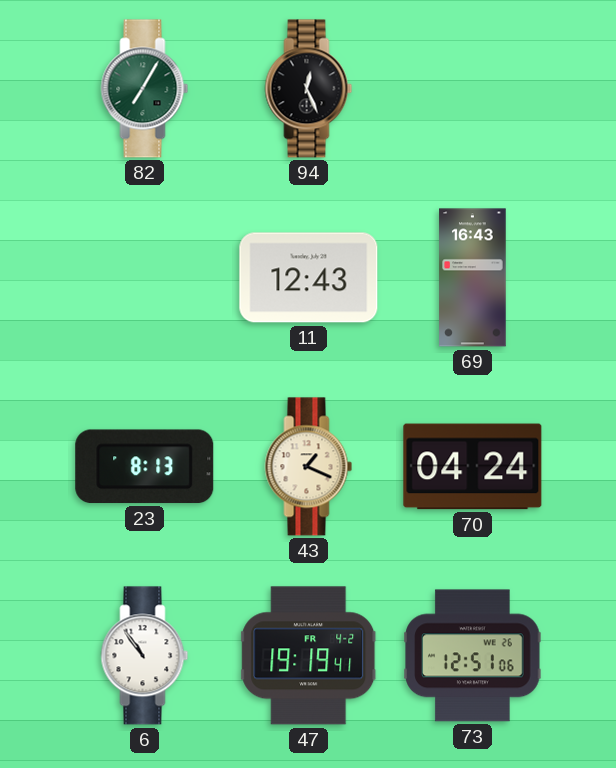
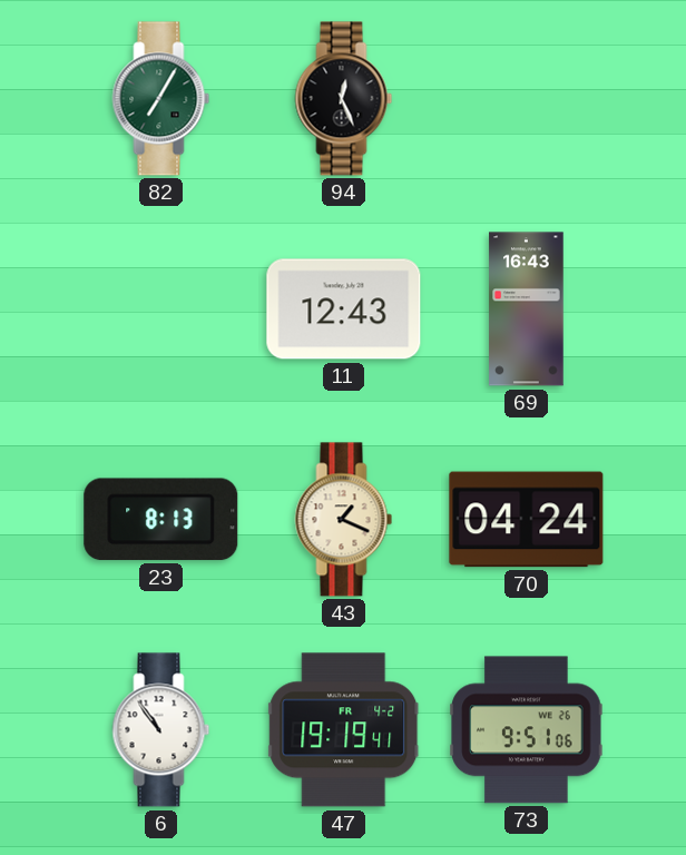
73: 12:51 -> 9:51
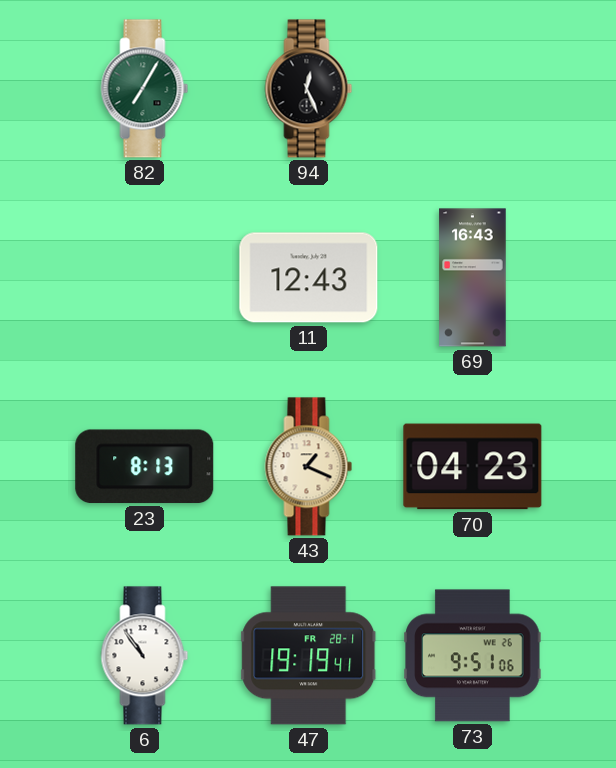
70: 04:24 -> 04:23
47 date: FR 4-2 -> FR 28-1
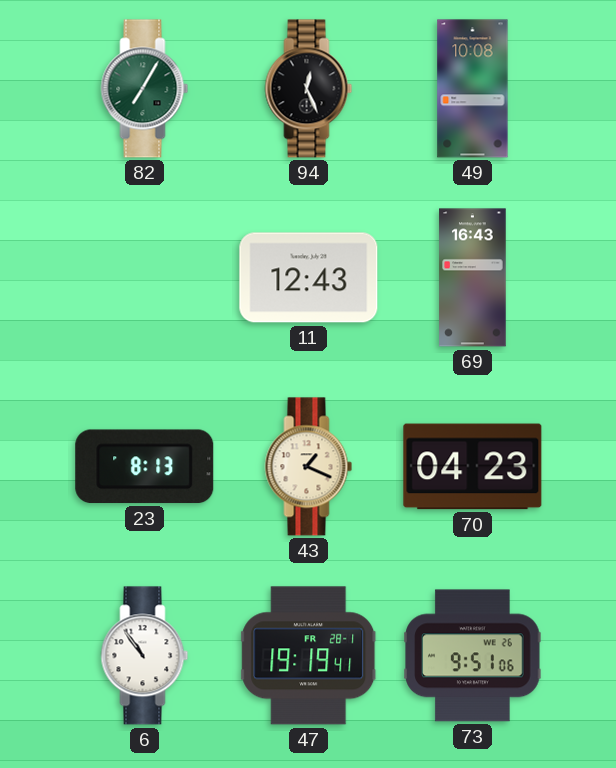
49: none -> 10:08
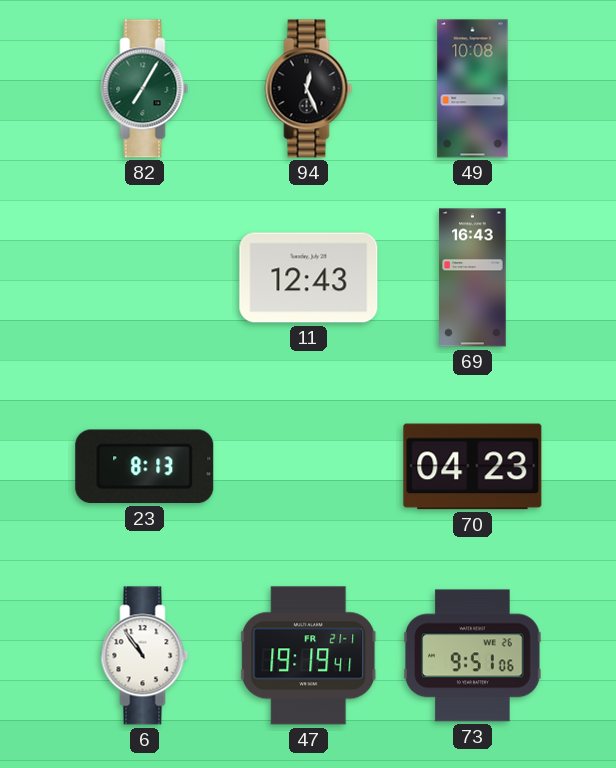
43: 1:19 -> none
47 date: FR 28-1 -> FR 21-1
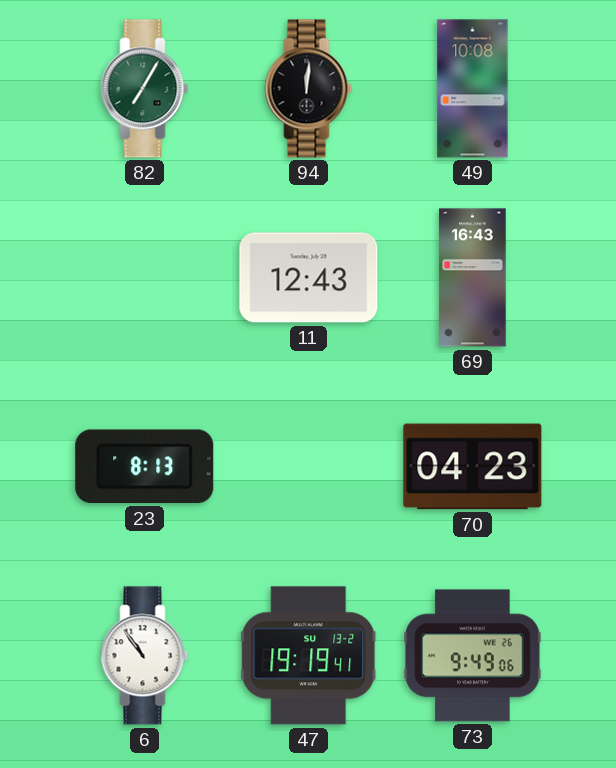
94: 12:26 -> 12:01
47 date: FR 21-1 -> SU 13-2
73: 9:51 -> 9:49
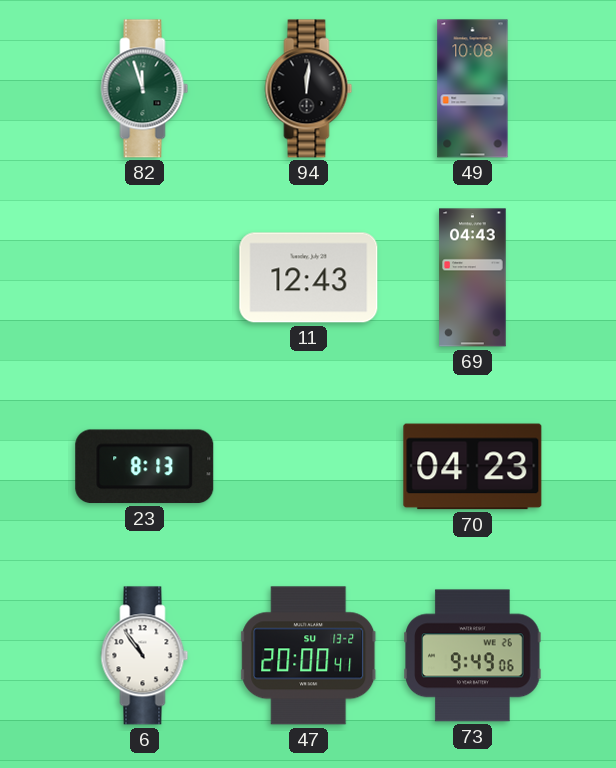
82: 7:05 -> 11:57
69: 16:43 -> 04:43
47: 19:19 -> 20:00
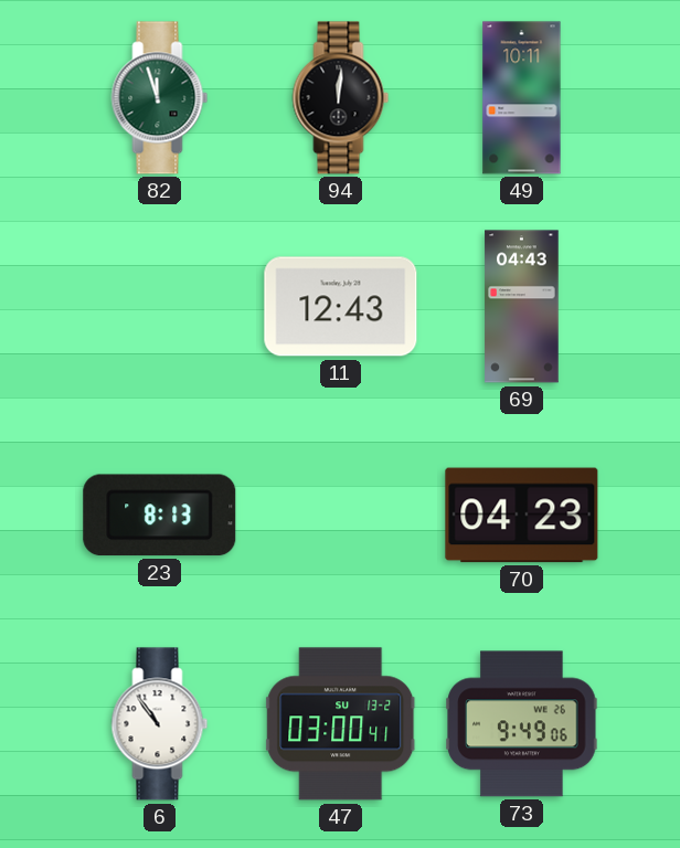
49: 10:08 -> 10:11
47: 20:00 -> 03:00
